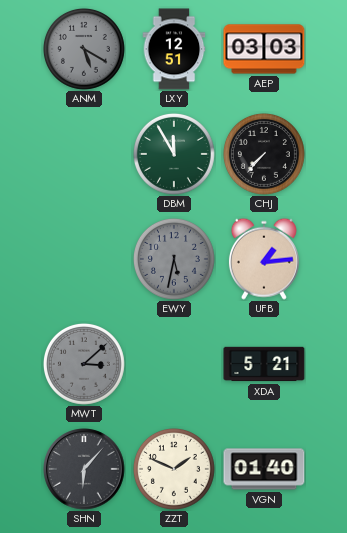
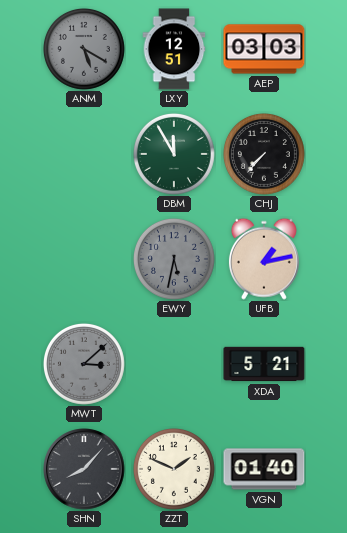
UFB: 1:14 -> 1:13
SHN: 6:07 -> 8:07
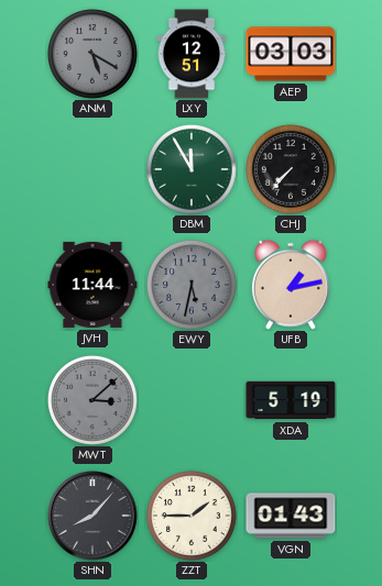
JVH: none -> 11:44
XDA: 5:21 -> 5:19
ZZT: 1:49 -> 1:45
VGN: 01:40 -> 01:43
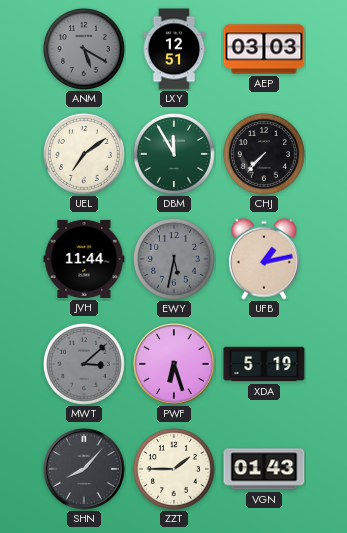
UEL: none -> 7:09
PWF: none -> 6:27
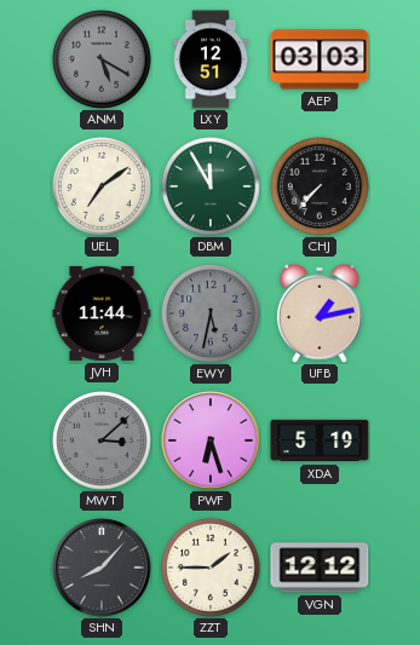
VGN: 01:43 -> 12:12
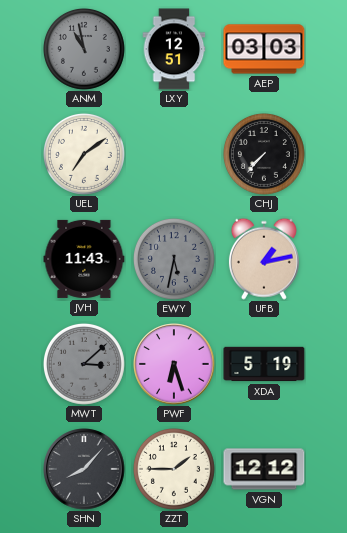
ANM: 5:20 -> 10:58
DBM: 11:55 -> none
JVH: 11:44 -> 11:43
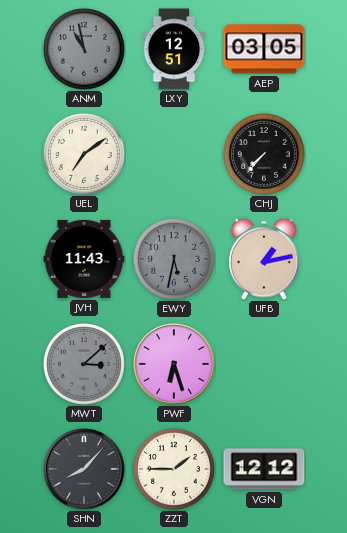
AEP: 03:03 -> 03:05
XDA: 5:19 -> none
